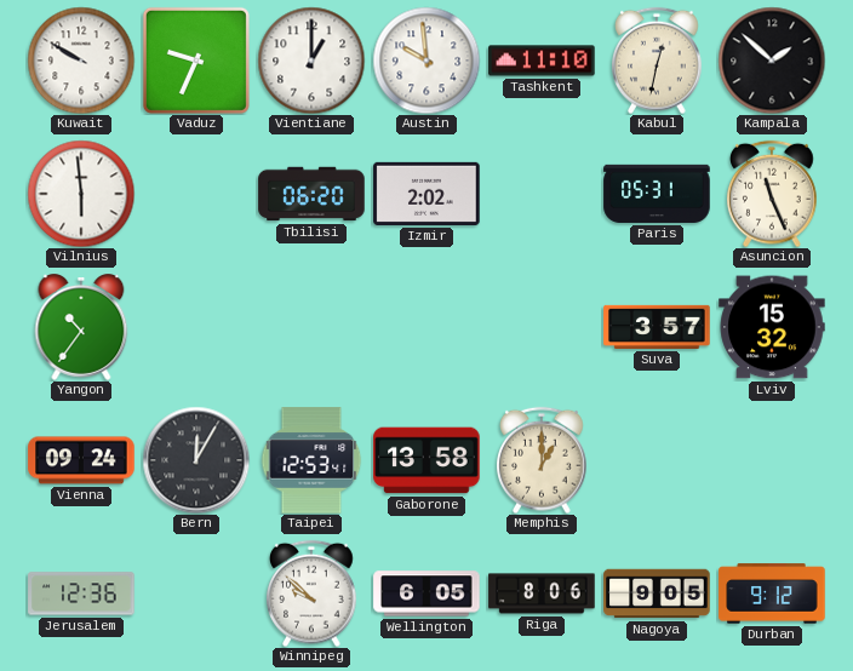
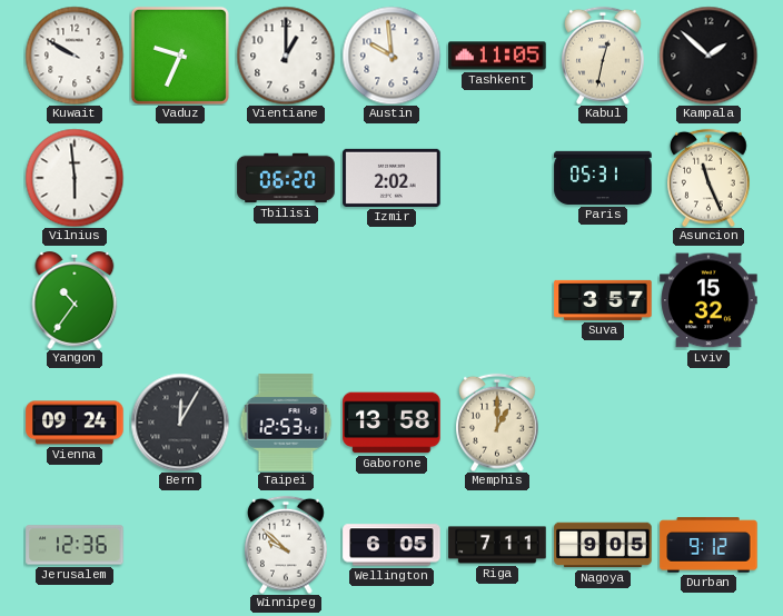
Tashkent: 11:10 -> 11:05
Riga: 8:06 -> 7:11
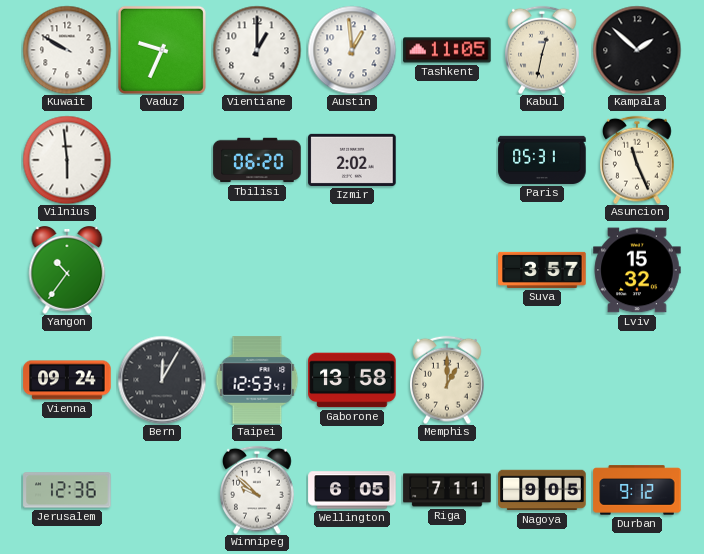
Austin: 9:59 -> 12:59
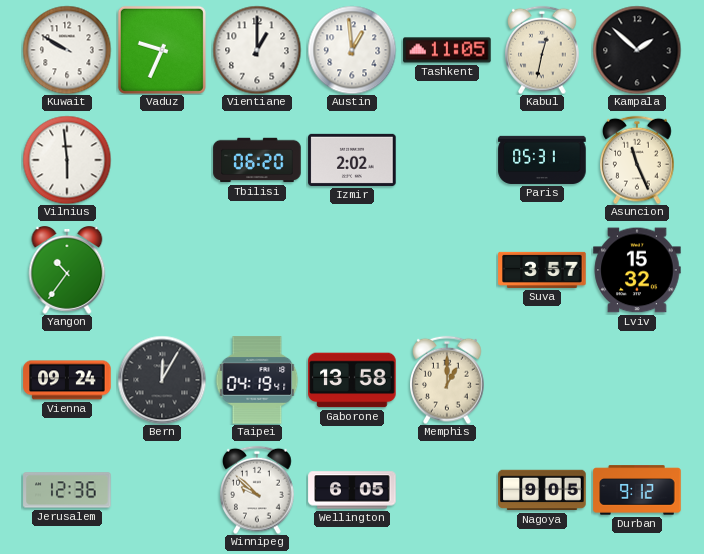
Taipei: 12:53 -> 04:19
Riga: 7:11 -> none
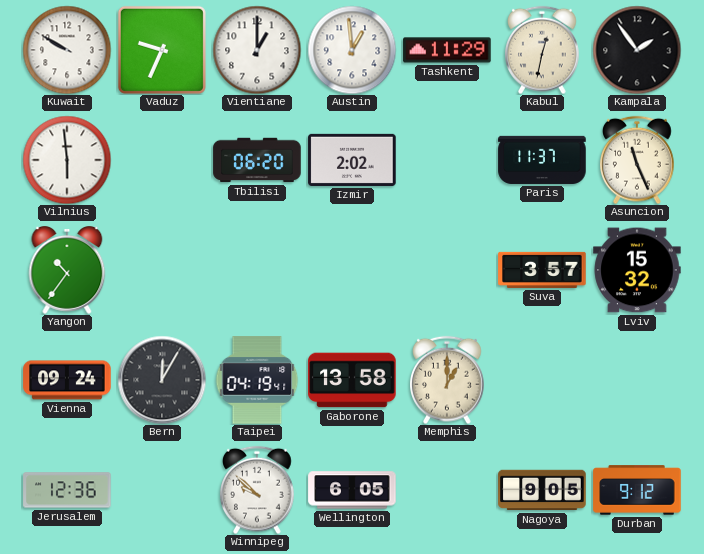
Tashkent: 11:05 -> 11:29
Kampala: 1:52 -> 1:54
Paris: 05:31 -> 11:37
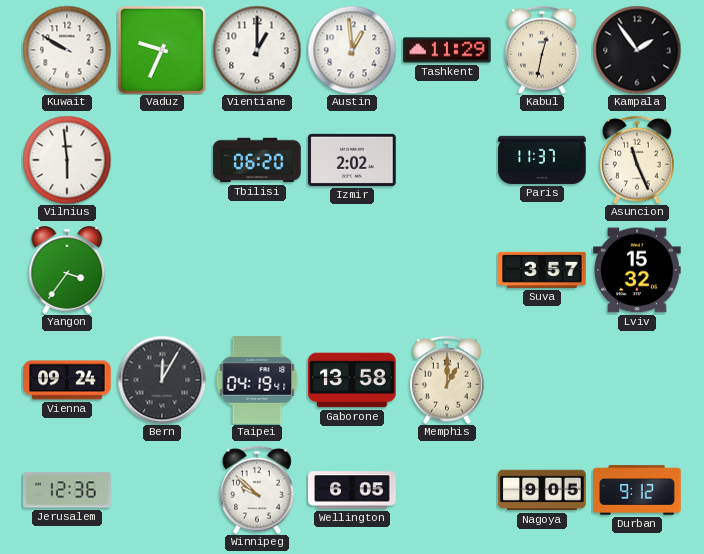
Yangon: 10:36 -> 3:36
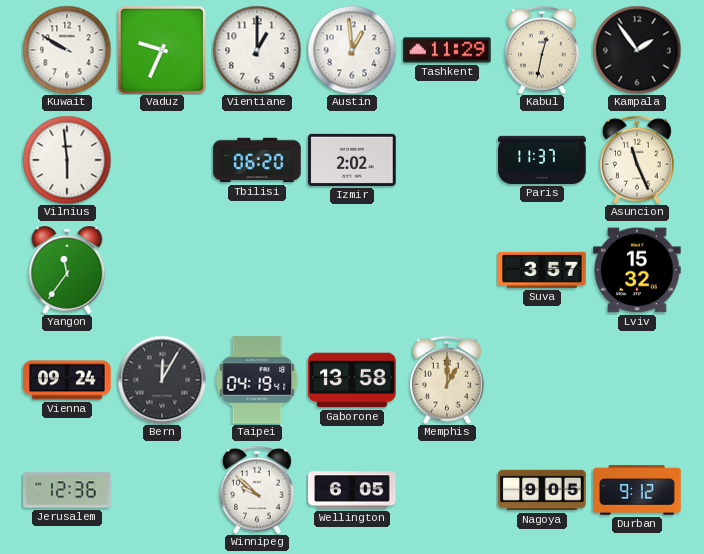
Yangon: 3:36 -> 11:36
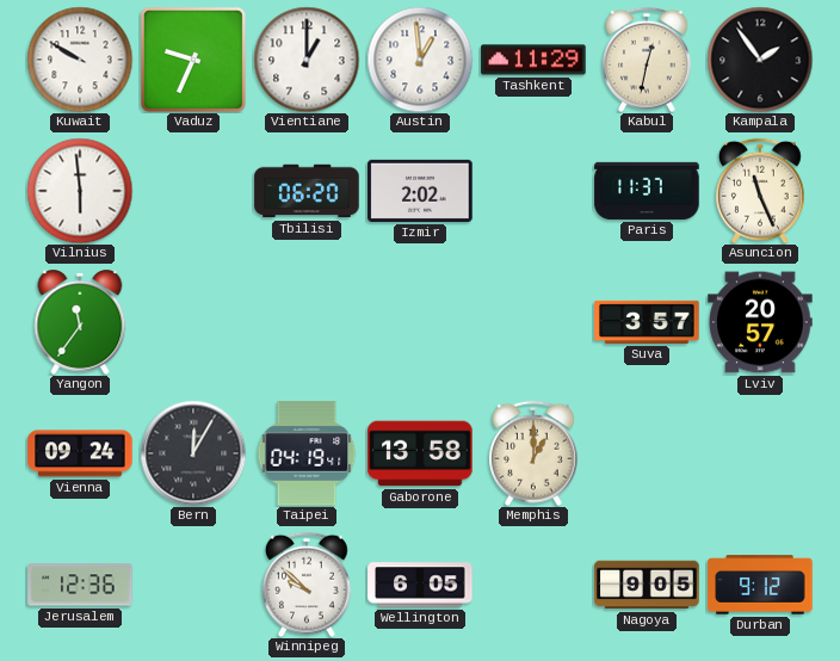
Lviv: 15:32 -> 20:57
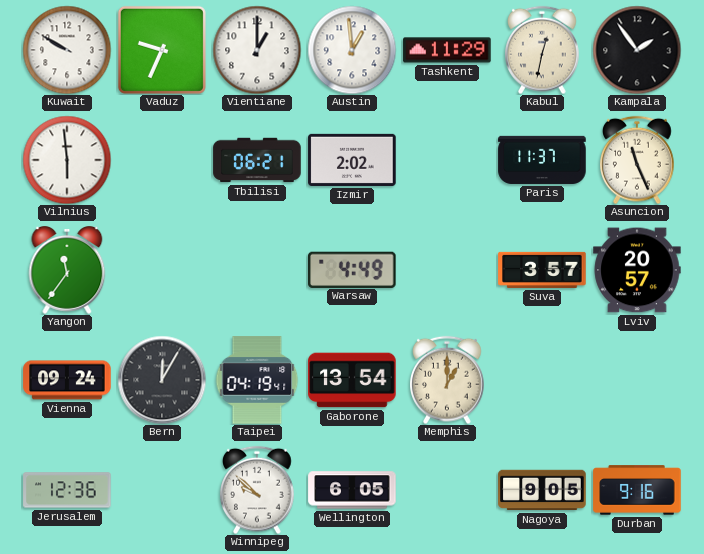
Tbilisi: 06:20 -> 06:21
Warsaw: none -> 4:49
Gaborone: 13:58 -> 13:54
Durban: 9:12 -> 9:16
